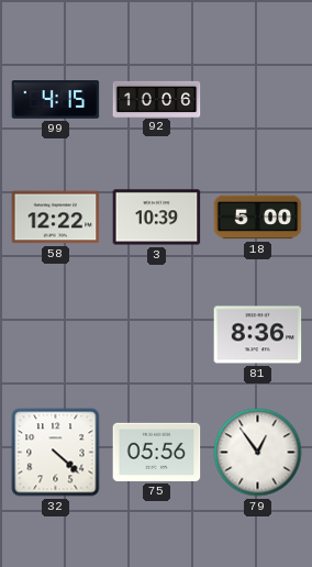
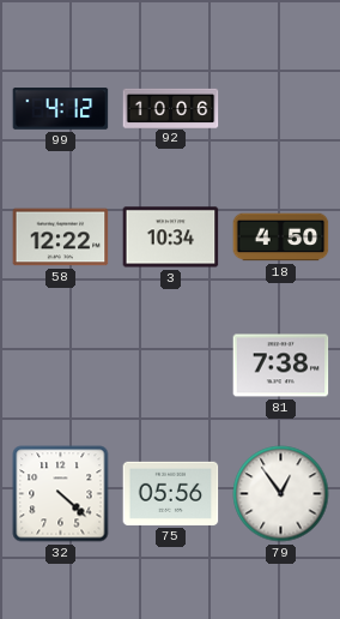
99: 4:15 -> 4:12
3: 10:39 -> 10:34
18: 5:00 -> 4:50
81: 8:36 -> 7:38
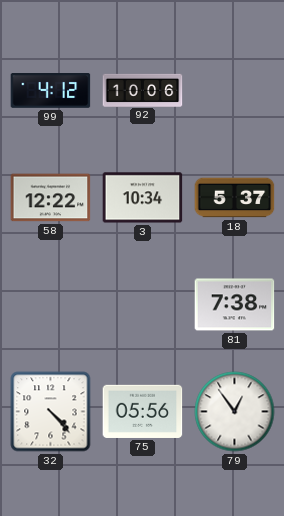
18: 4:50 -> 5:37
32: 4:22 -> 4:23
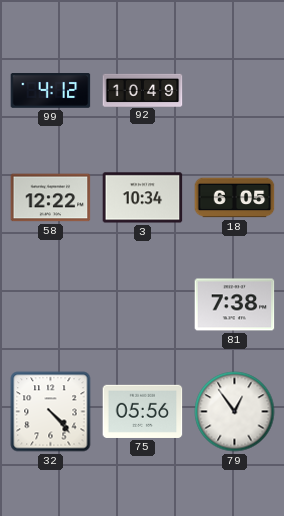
92: 10:06 -> 10:49
18: 5:37 -> 6:05
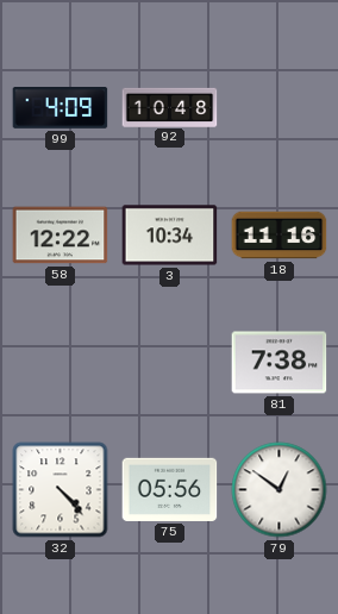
99: 4:12 -> 4:09
92: 10:49 -> 10:48
18: 6:05 -> 11:16
79: 12:54 -> 12:51
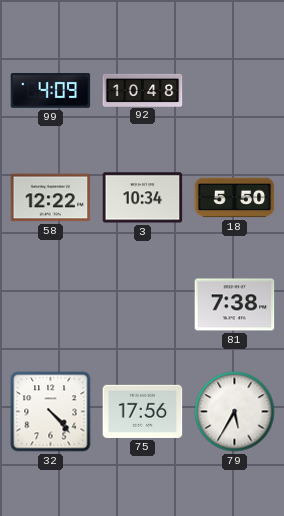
18: 11:16 -> 5:50
75: 05:56 -> 17:56
79: 12:51 -> 5:35
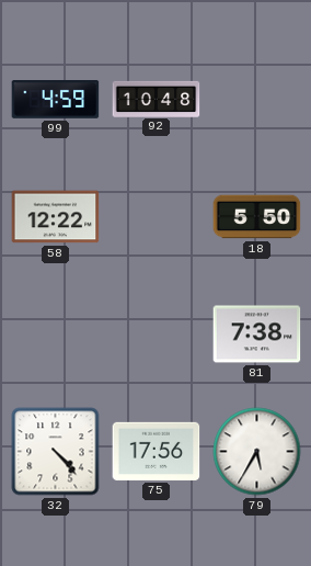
99: 4:09 -> 4:59
3: 10:34 -> none
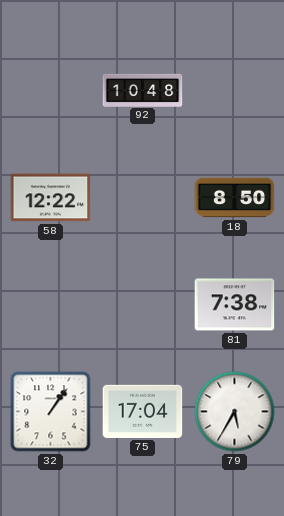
99: 4:59 -> none
18: 5:50 -> 8:50
32: 4:23 -> 1:06
75: 17:56 -> 17:04
